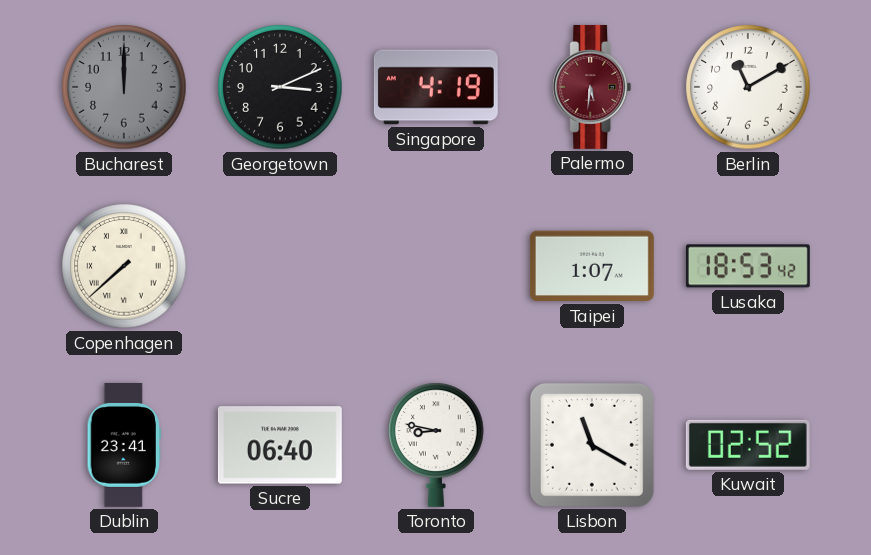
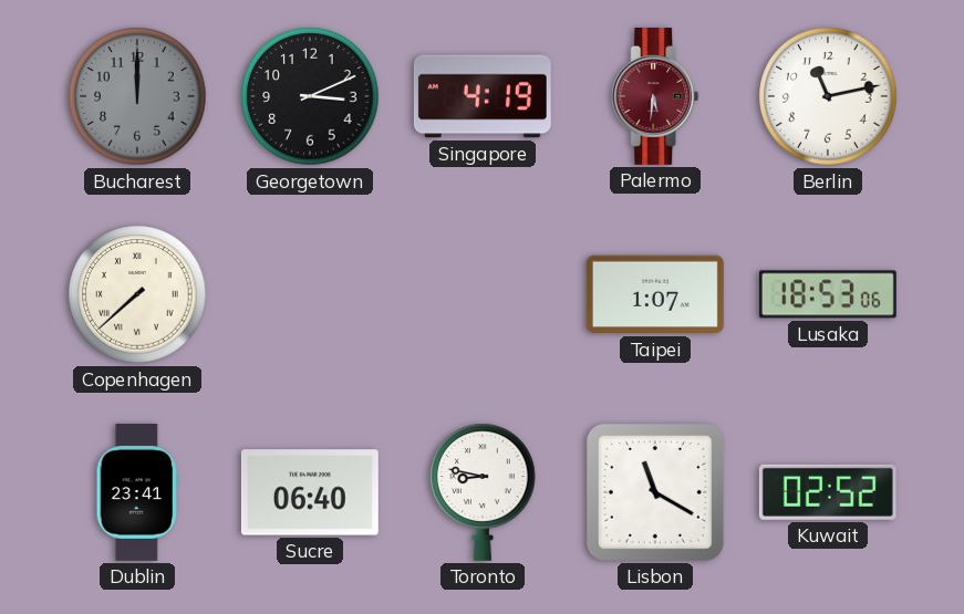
Berlin: 11:10 -> 11:13
Lusaka: 18:53:42 -> 18:53:06
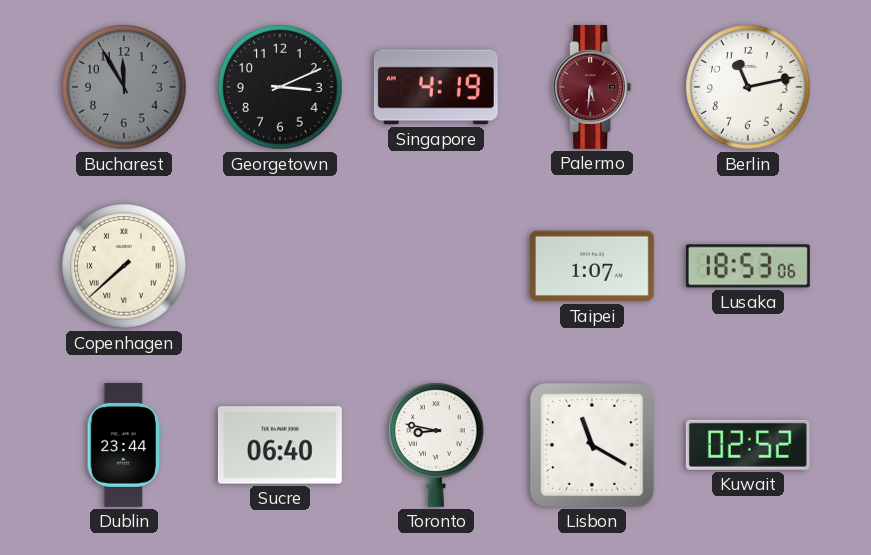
Bucharest: 12:00 -> 11:55
Dublin: 23:41 -> 23:44
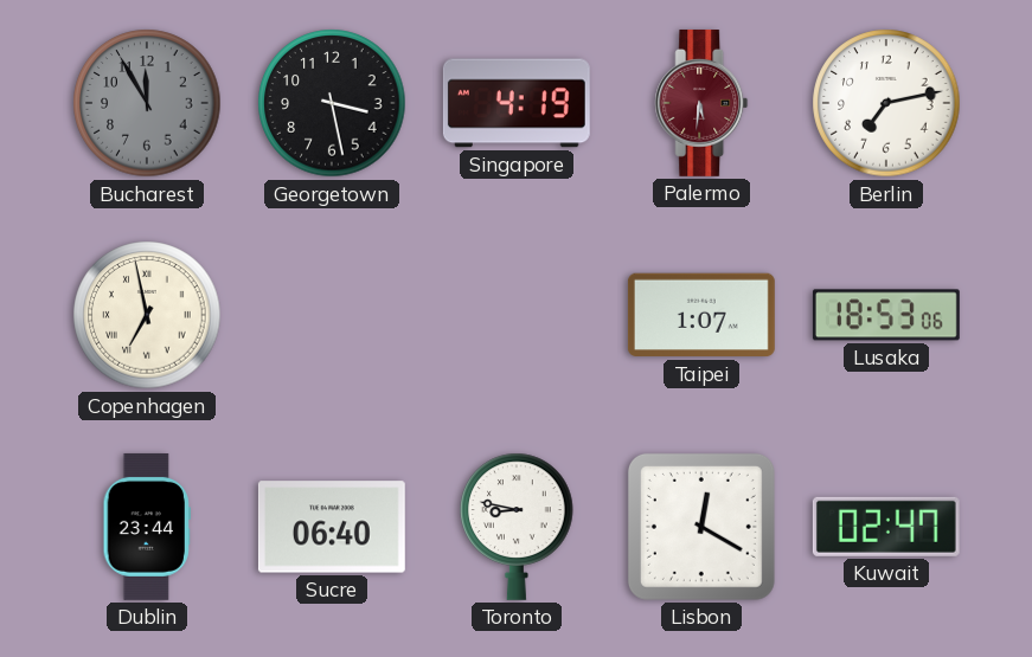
Georgetown: 3:11 -> 3:28
Berlin: 11:13 -> 7:13
Copenhagen: 7:38 -> 6:58
Lisbon: 11:20 -> 12:20
Kuwait: 02:52 -> 02:47
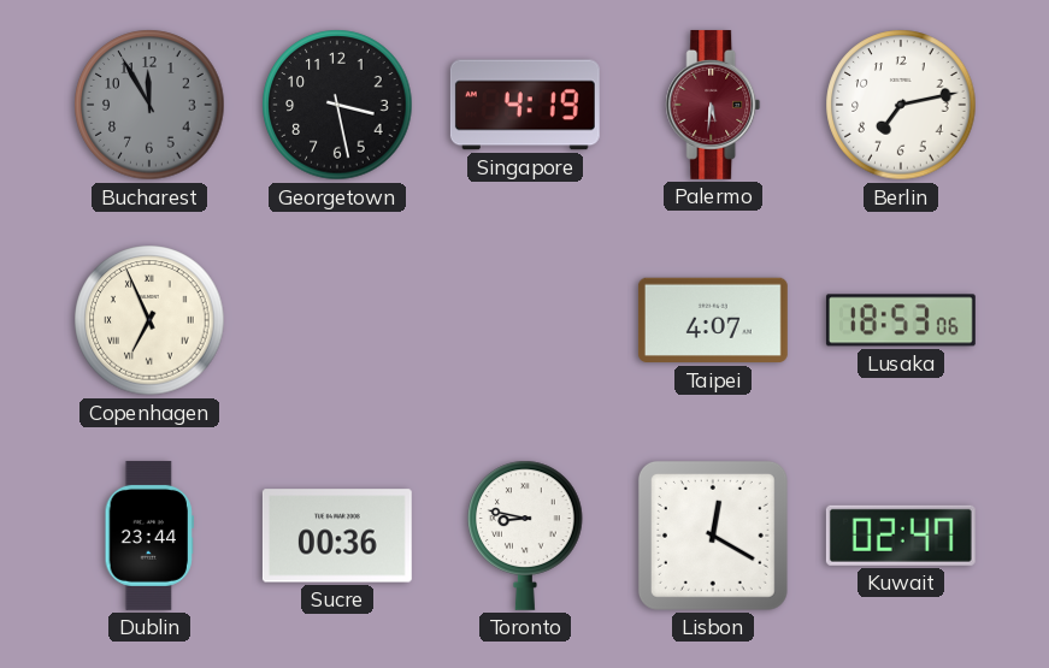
Copenhagen: 6:58 -> 6:56
Taipei: 1:07 -> 4:07
Sucre: 06:40 -> 00:36
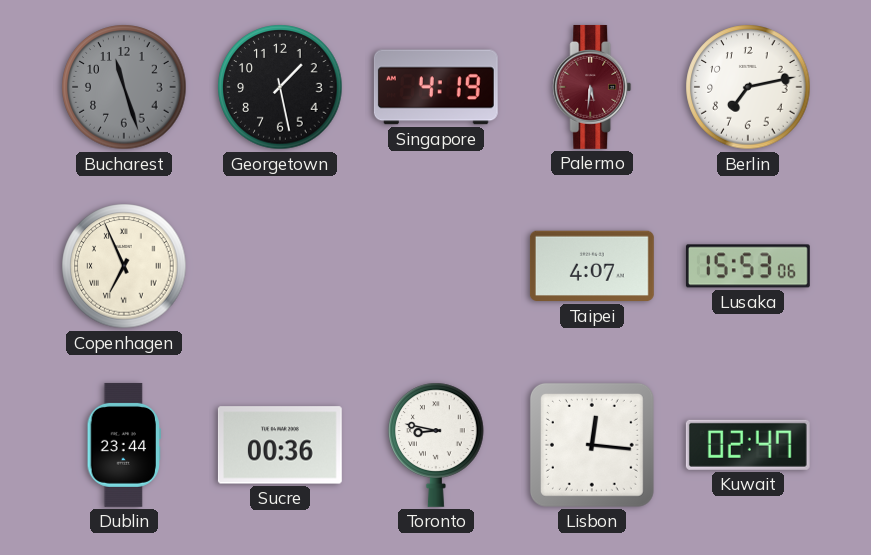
Bucharest: 11:55 -> 11:27
Georgetown: 3:28 -> 1:28
Lusaka: 18:53 -> 15:53
Lisbon: 12:20 -> 12:16
